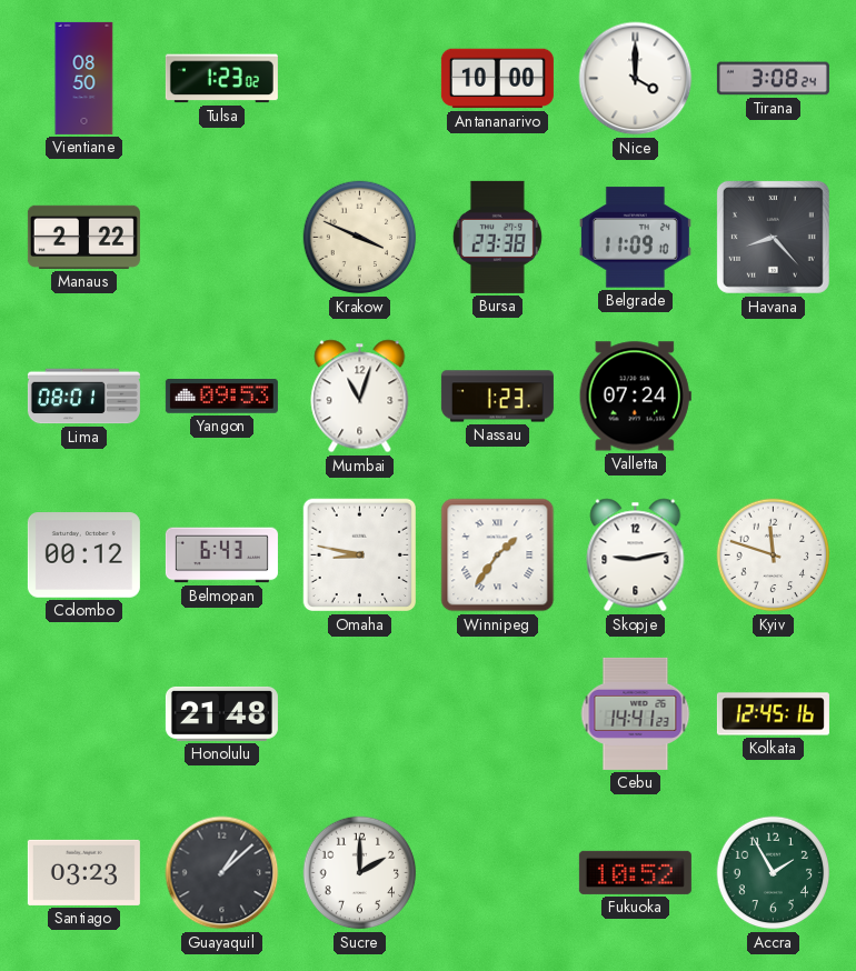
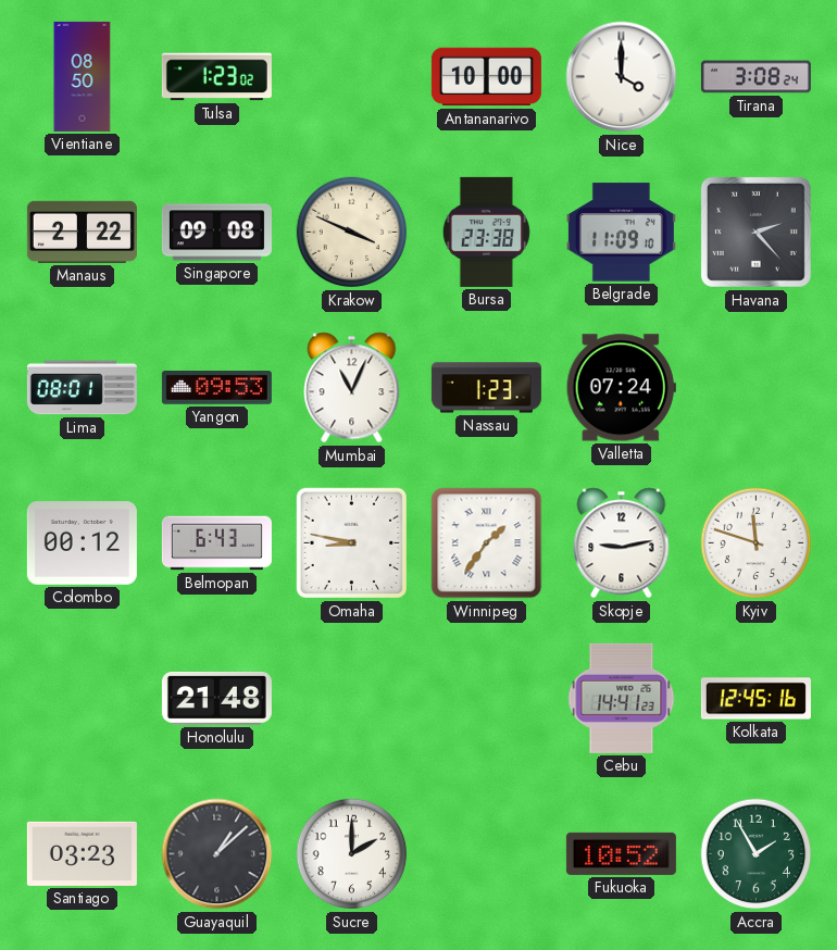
Singapore: none -> 09:08
Havana: 8:23 -> 2:23
Mumbai: 11:03 -> 11:04
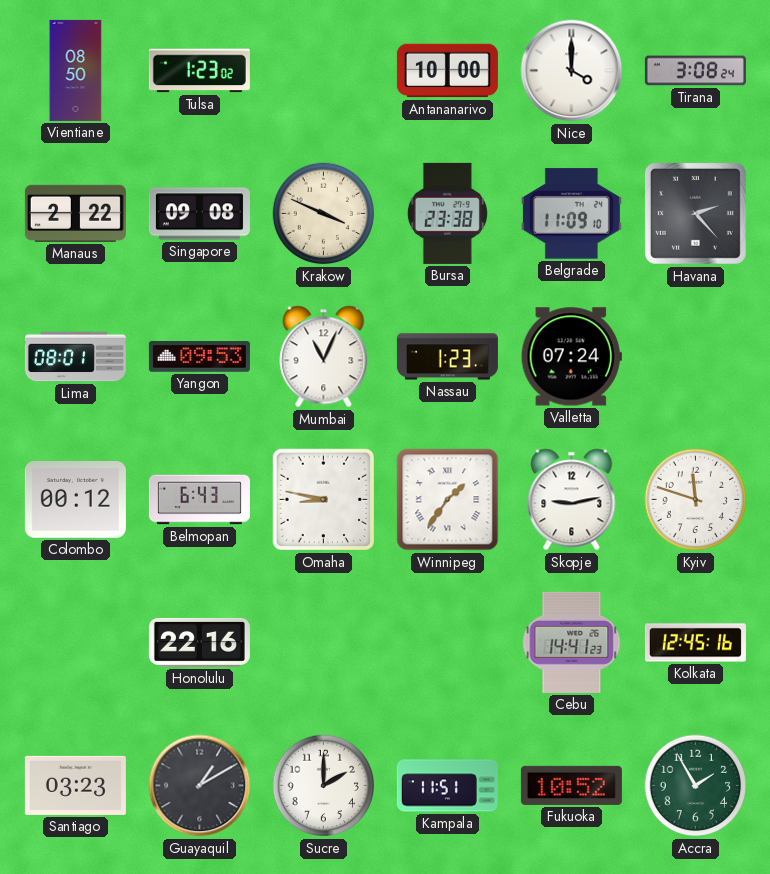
Honolulu: 21:48 -> 22:16
Guayaquil: 1:08 -> 1:10
Kampala: none -> 11:51
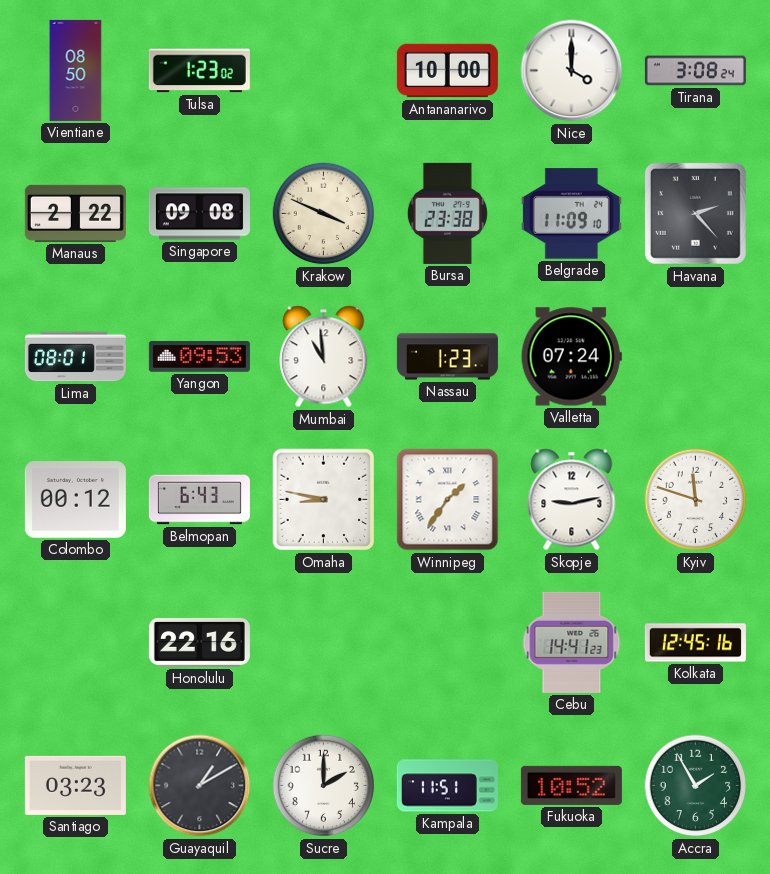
Mumbai: 11:04 -> 10:59
